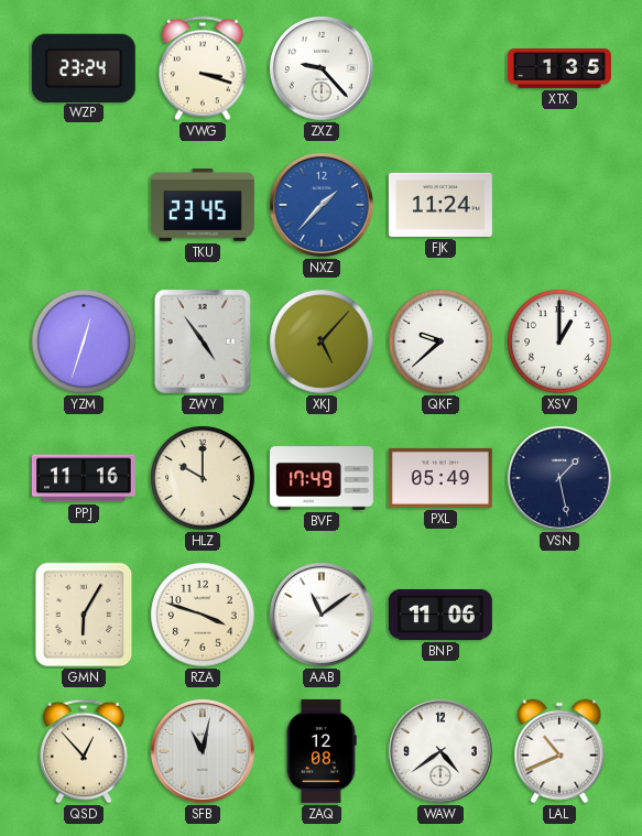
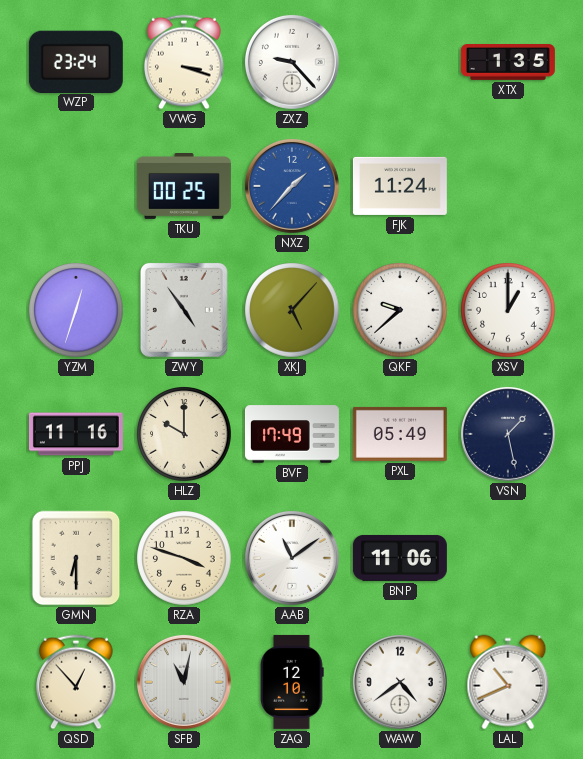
TKU: 23:45 -> 00:25
GMN: 6:05 -> 6:30
ZAQ: 12:08 -> 12:10
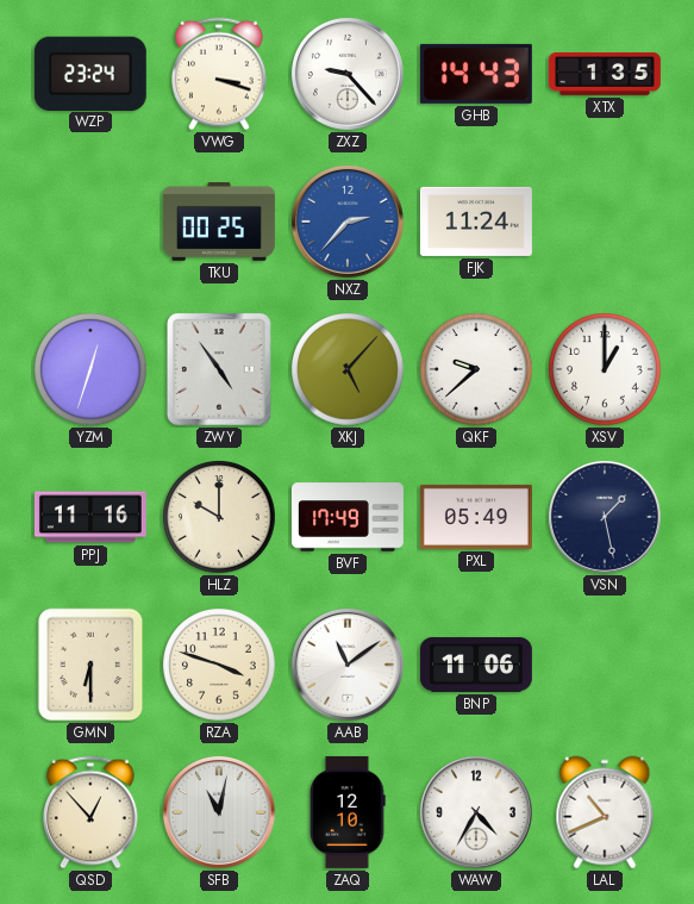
GHB: none -> 14:43
NXZ: 1:37 -> 2:37
WAW: 4:39 -> 4:35
